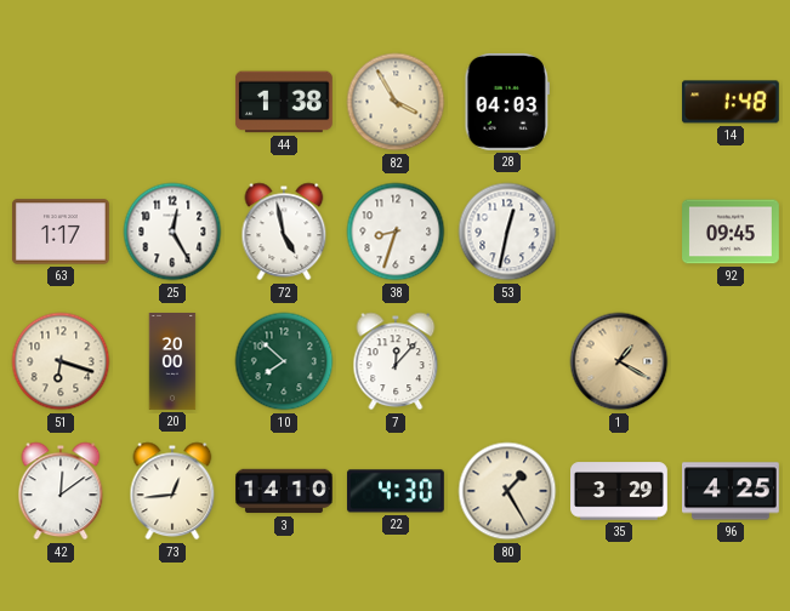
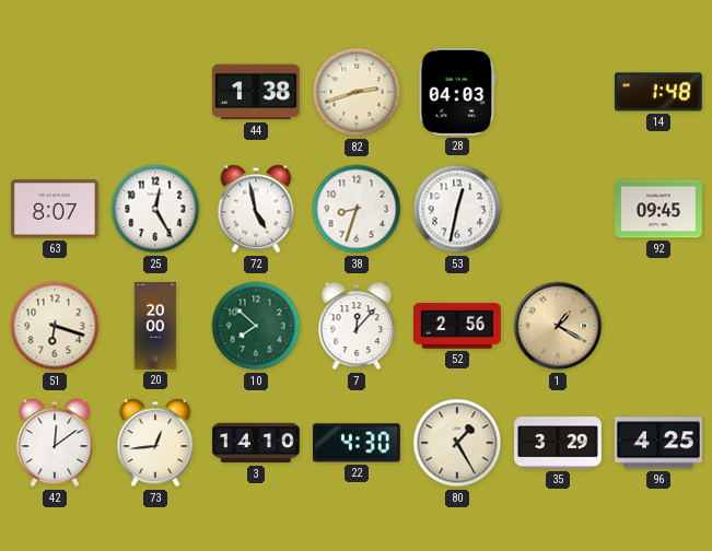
82: 3:55 -> 2:42
63: 1:17 -> 8:07
52: none -> 2:56
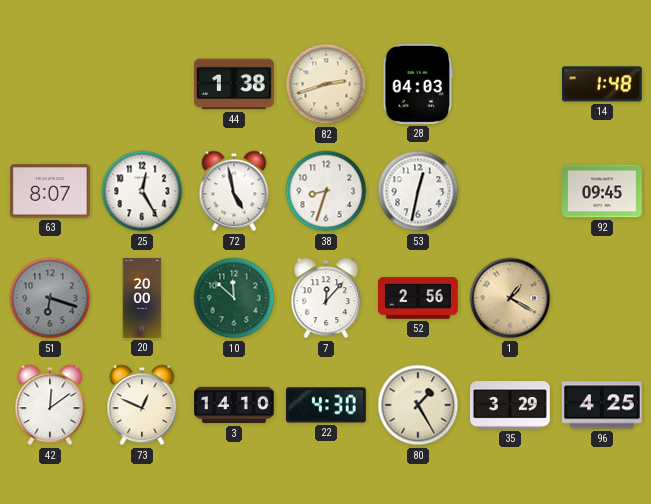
51 dial: cream -> grey
10: 7:52 -> 11:52
73: 12:44 -> 12:49
